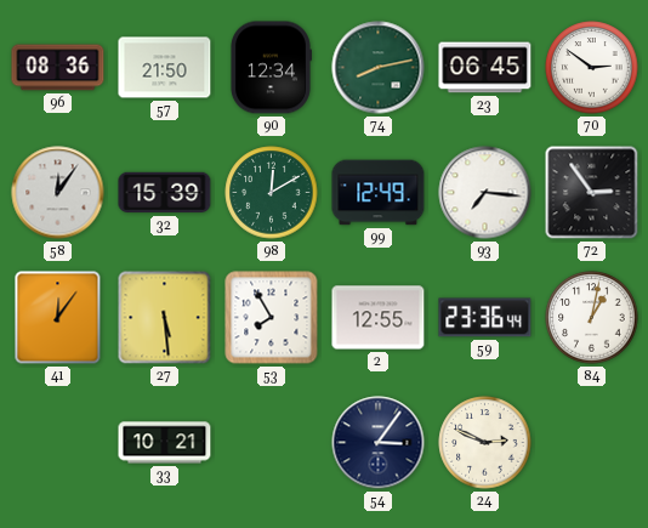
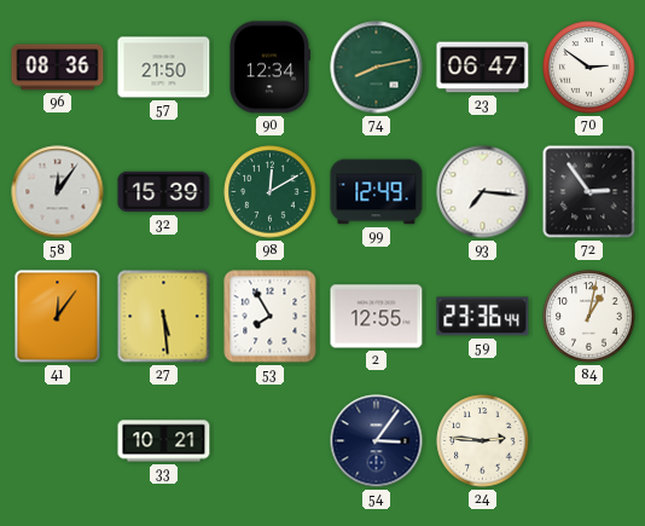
23: 06:45 -> 06:47
24: 2:49 -> 2:46
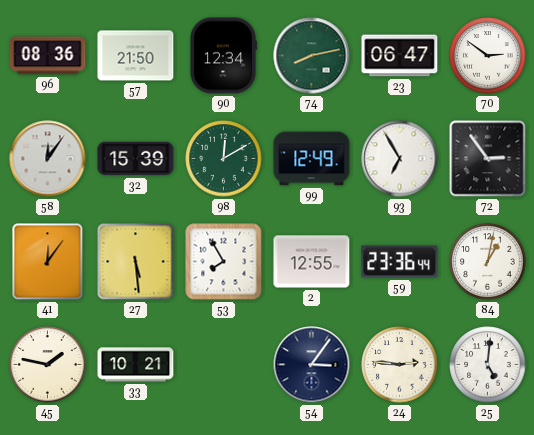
93: 7:16 -> 6:55
45: none -> 1:47
25: none -> 5:01
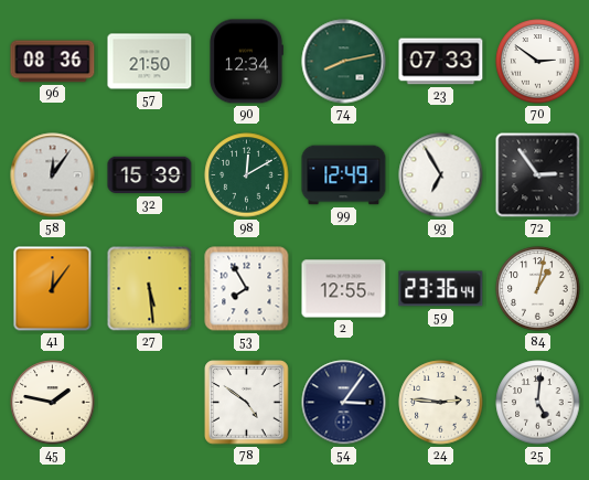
23: 06:47 -> 07:33
33: 10:21 -> none
78: none -> 4:51
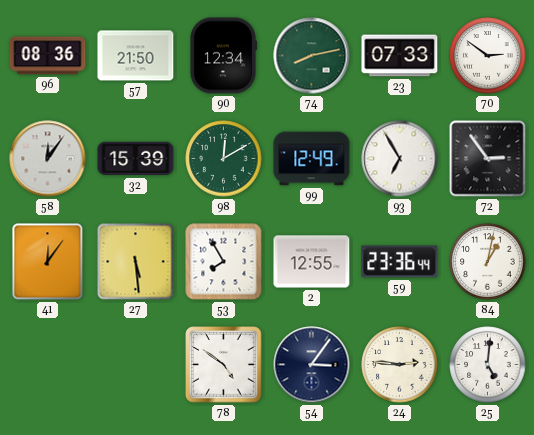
45: 1:47 -> none
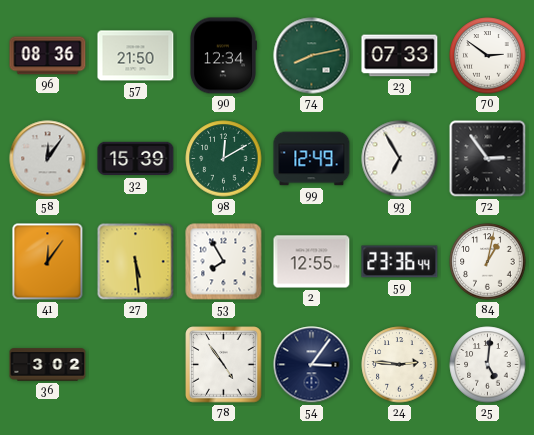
36: none -> 3:02
78: 4:51 -> 4:54
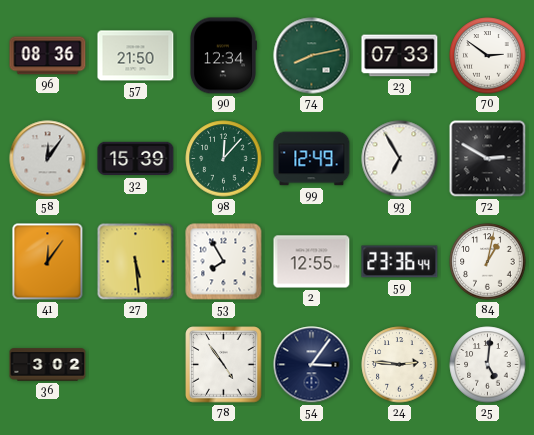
98: 12:10 -> 12:07
72: 2:54 -> 2:50
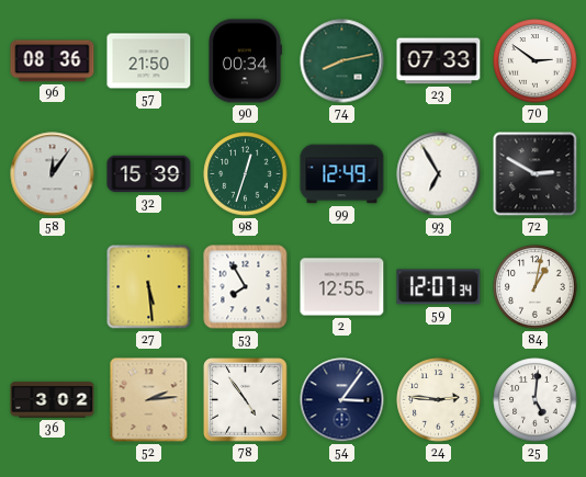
90: 12:34 -> 00:34
98: 12:07 -> 12:33
41: 12:06 -> none
59: 23:36 -> 12:07
52: none -> 2:14
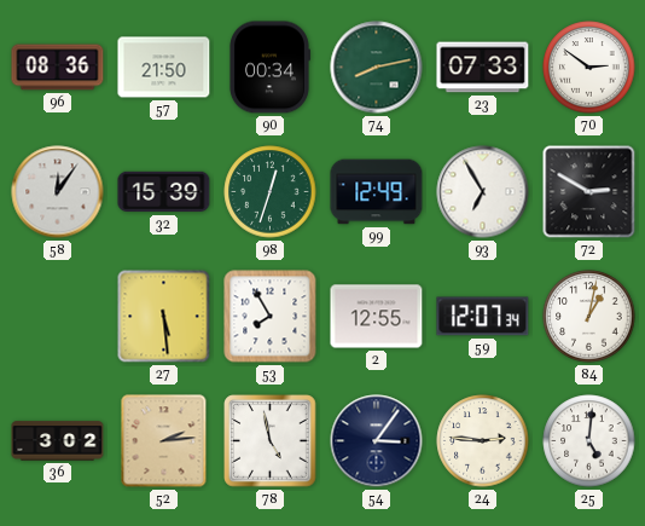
78: 4:54 -> 4:58
